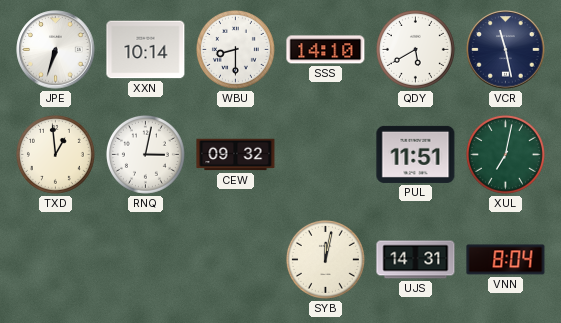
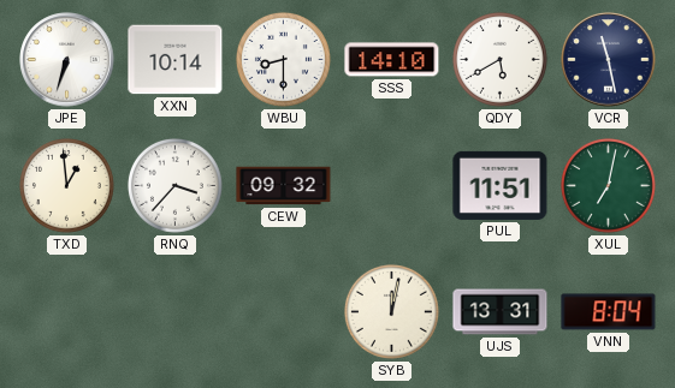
RNQ: 3:02 -> 3:37
UJS: 14:31 -> 13:31
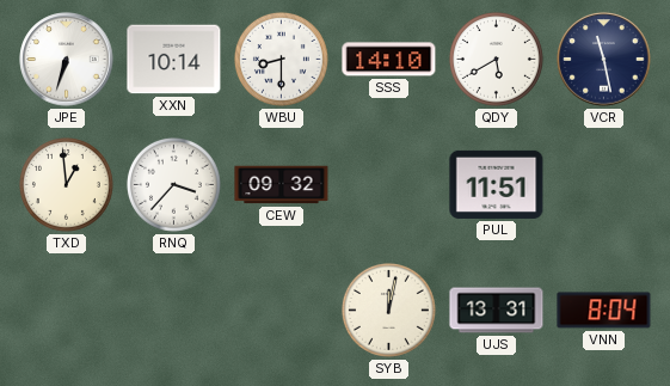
XUL: 7:02 -> none
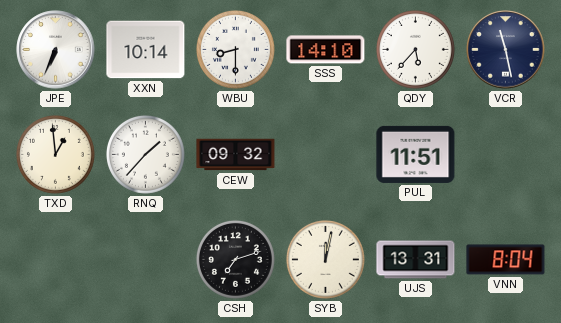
JPE: 6:33 -> 6:34
QDY: 5:40 -> 5:37
RNQ: 3:37 -> 1:37
CSH: none -> 7:12
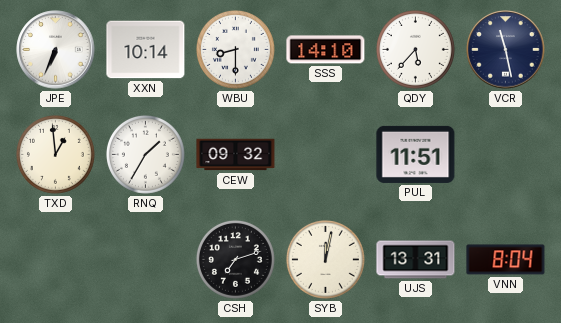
RNQ: 1:37 -> 1:35
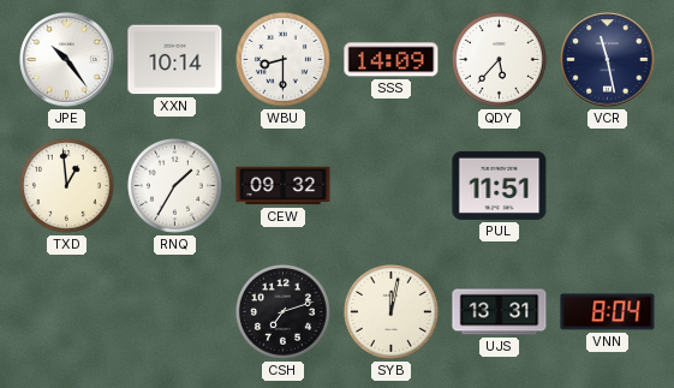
JPE: 6:34 -> 10:24
SSS: 14:10 -> 14:09
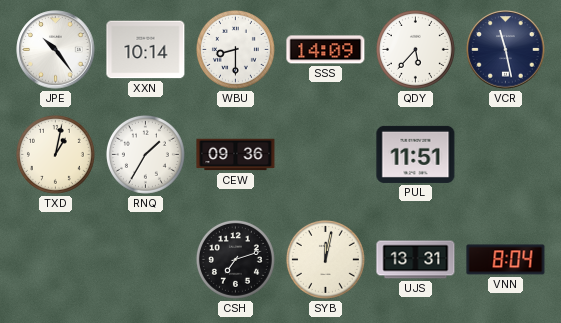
TXD: 12:59 -> 1:02
CEW: 09:32 -> 09:36
